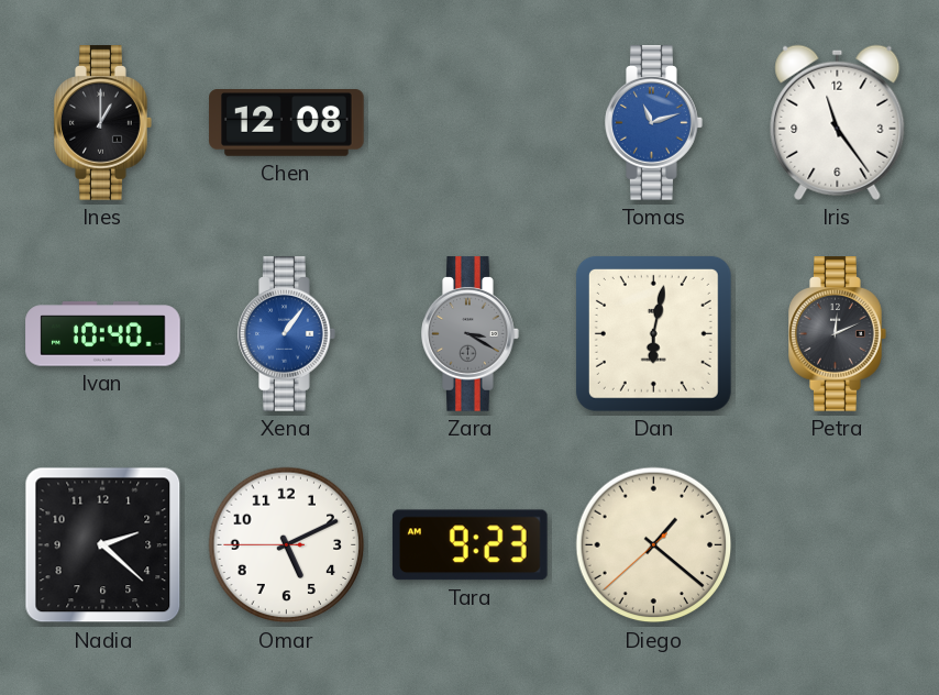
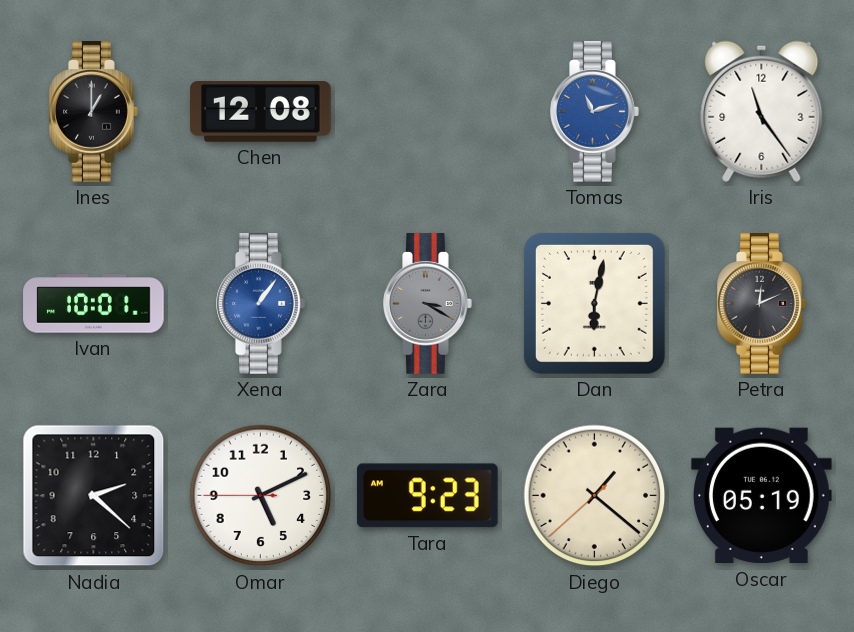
Ivan: 10:40 -> 10:01
Oscar: none -> 05:19
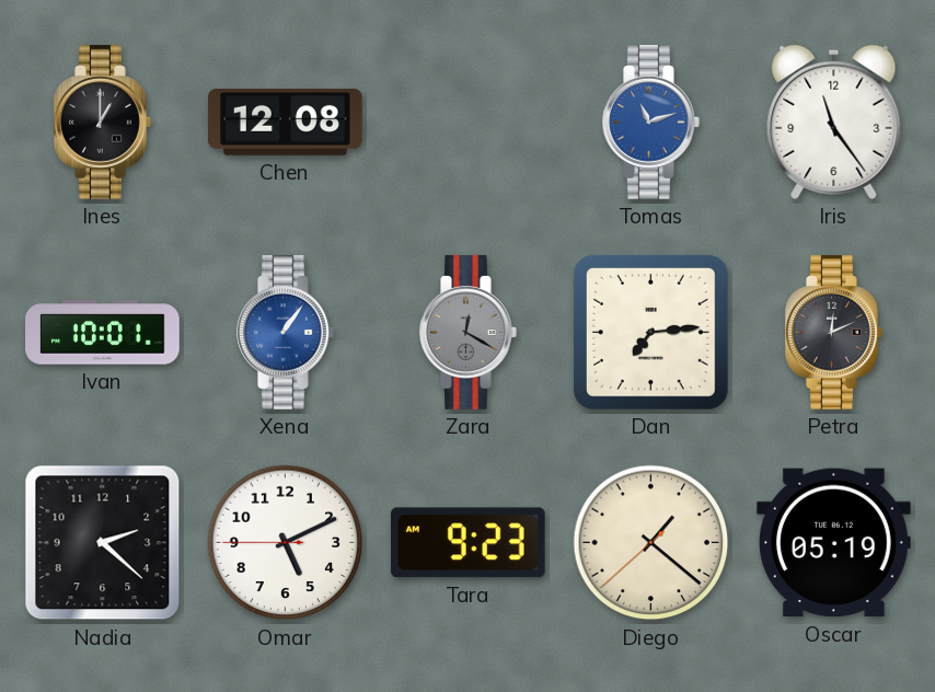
Zara: 3:20 -> 12:20
Dan: 6:02 -> 7:14
